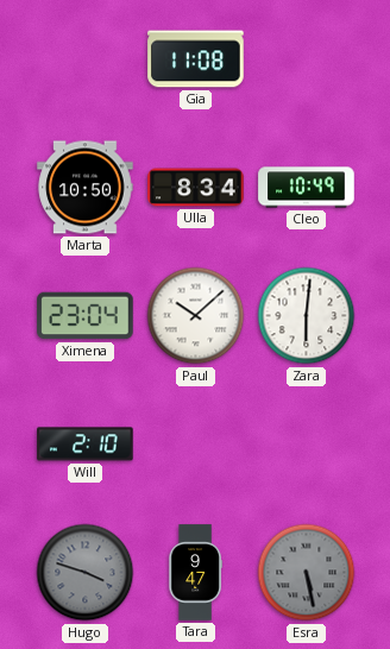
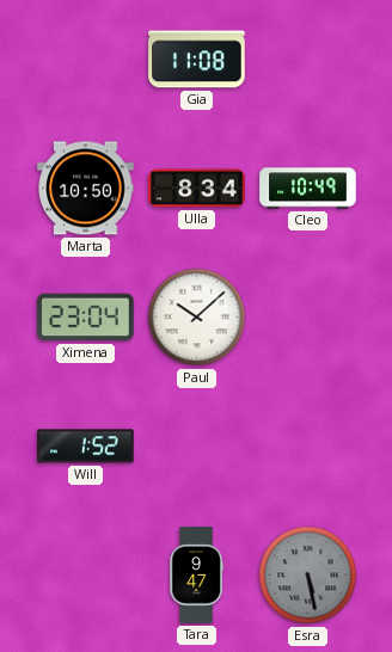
Zara: 6:01 -> none
Will: 2:10 -> 1:52
Hugo: 3:48 -> none
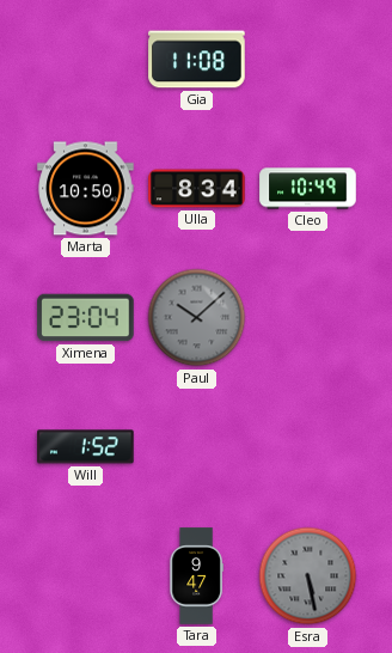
Paul dial: white -> grey
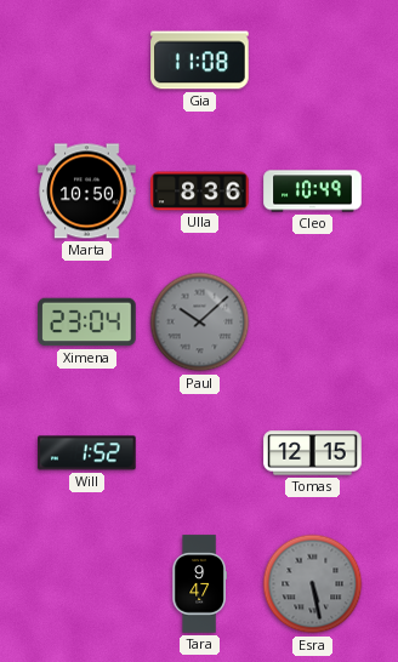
Ulla: 8:34 -> 8:36
Tomas: none -> 12:15
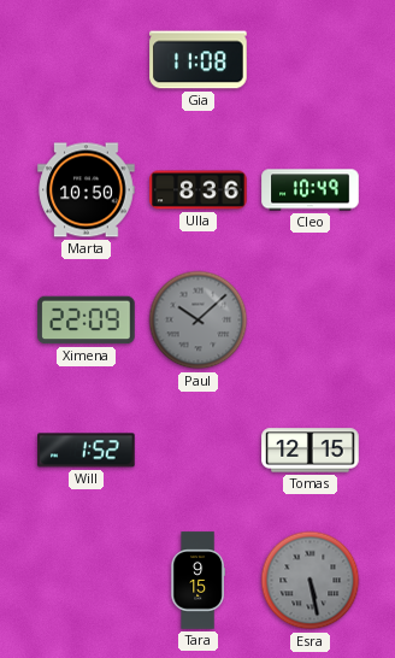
Ximena: 23:04 -> 22:09
Tara: 9:47 -> 9:15
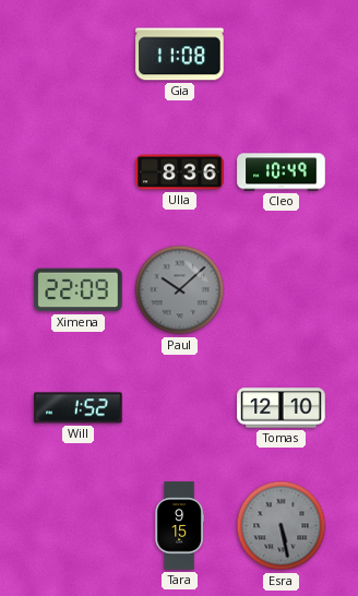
Marta: 10:50 -> none
Tomas: 12:15 -> 12:10
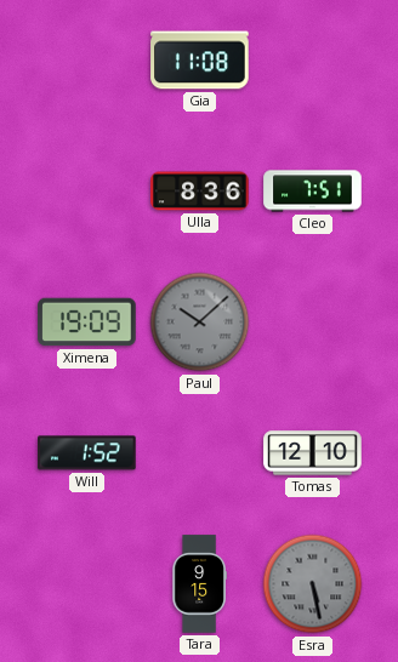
Cleo: 10:49 -> 7:51
Ximena: 22:09 -> 19:09
